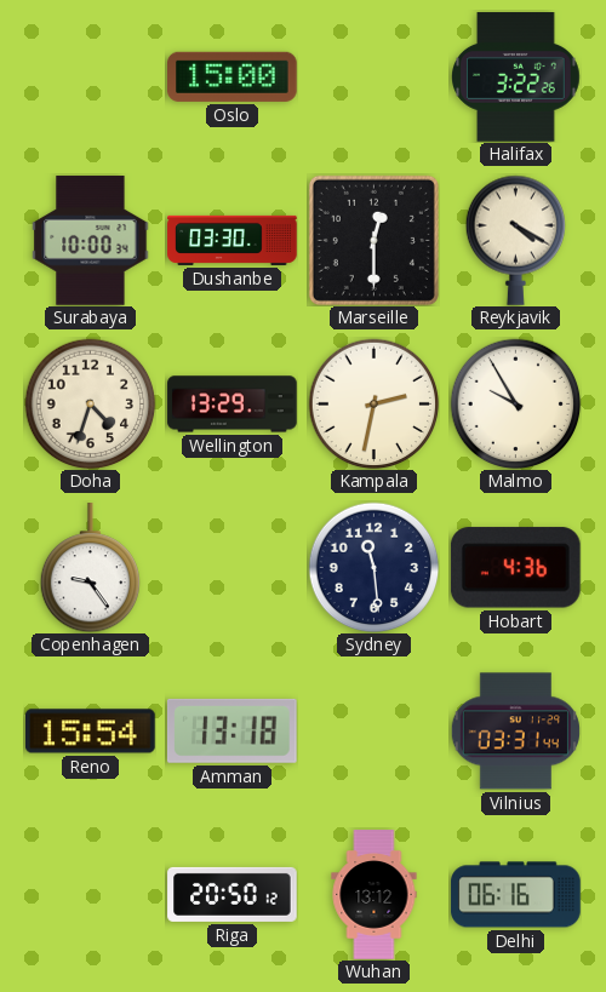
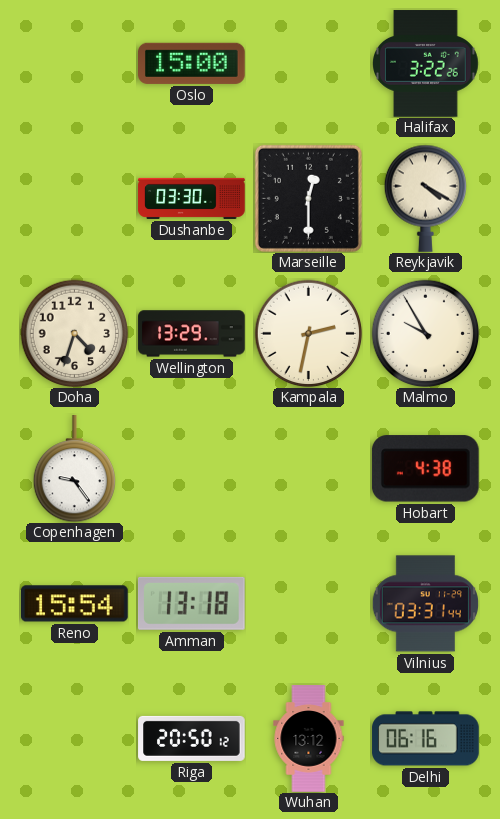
Surabaya: 10:00 -> none
Sydney: 11:29 -> none
Hobart: 4:36 -> 4:38
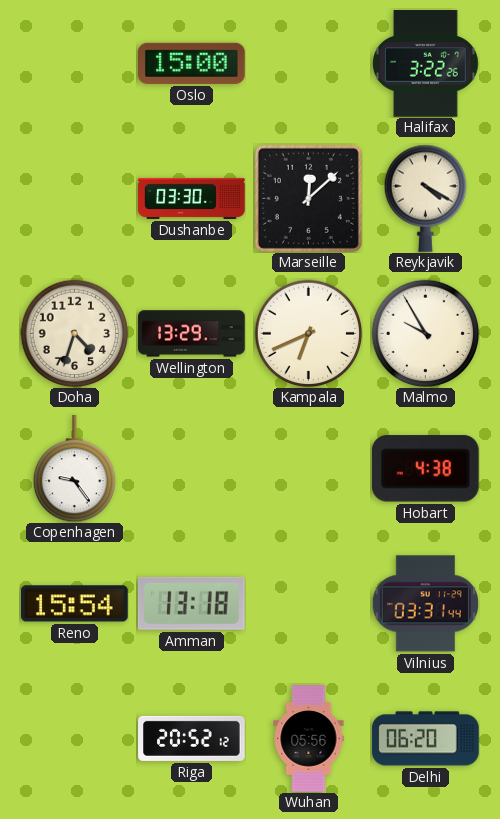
Marseille: 12:30 -> 12:08
Kampala: 2:32 -> 6:41
Riga: 20:50 -> 20:52
Wuhan: 13:12 -> 05:56
Delhi: 06:16 -> 06:20
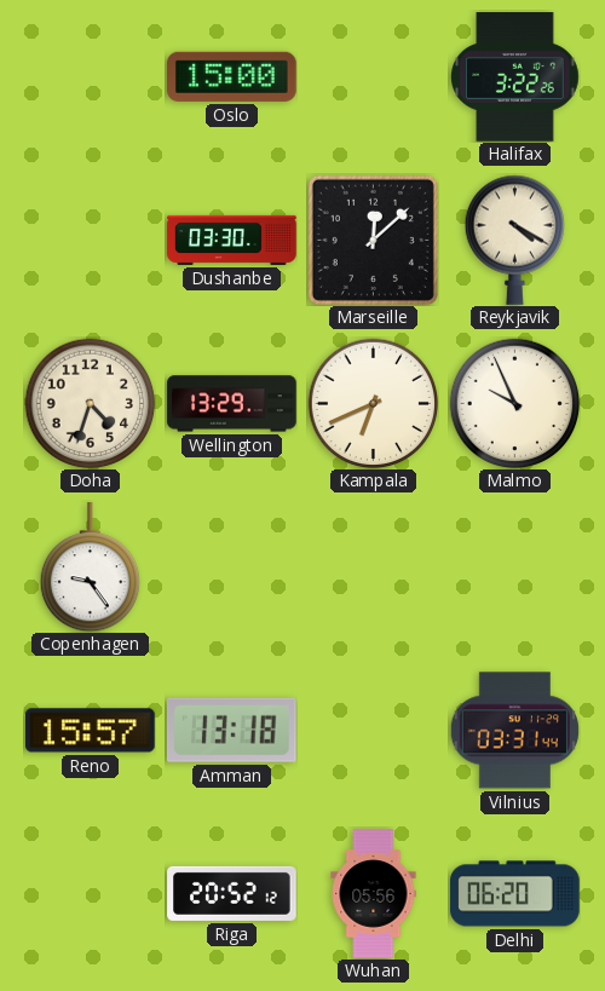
Malmo: 9:55 -> 9:56
Hobart: 4:38 -> none
Reno: 15:54 -> 15:57
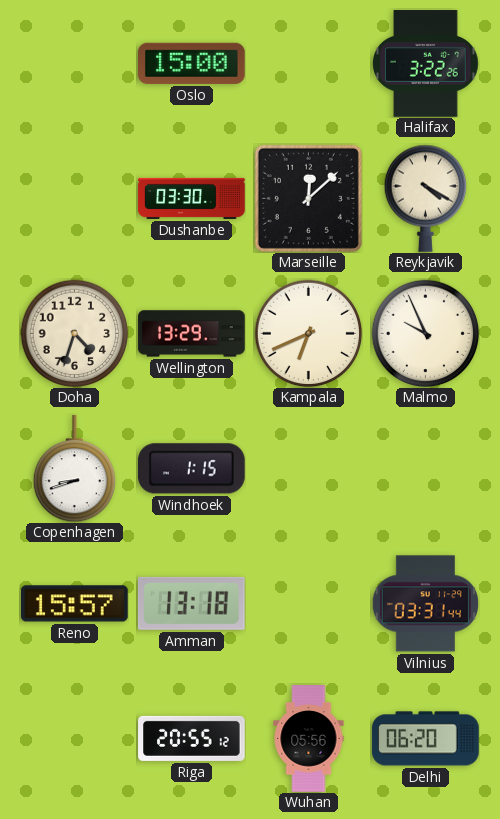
Copenhagen: 9:24 -> 8:42
Windhoek: none -> 1:15
Riga: 20:52 -> 20:55
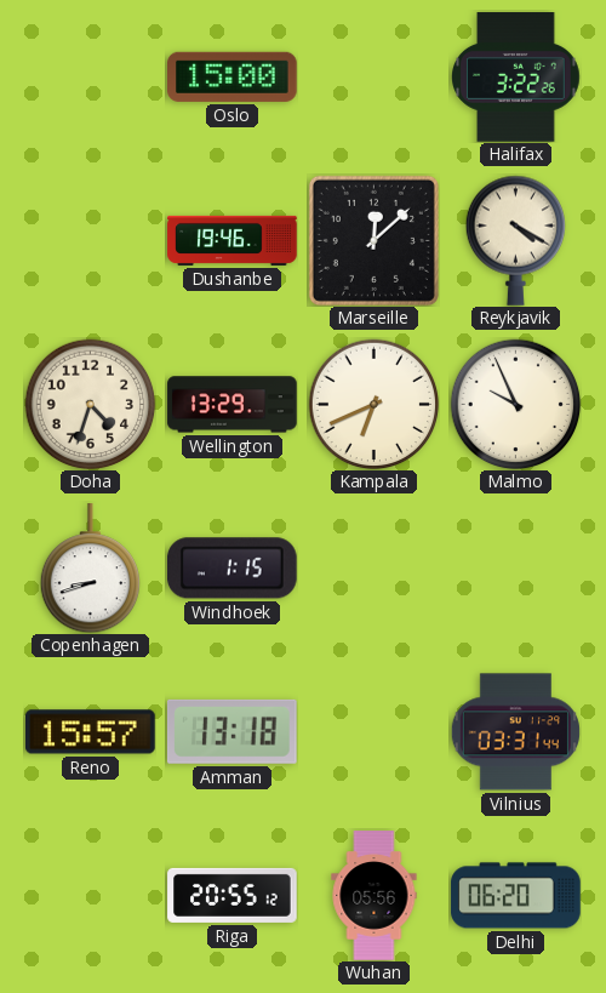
Dushanbe: 03:30 -> 19:46
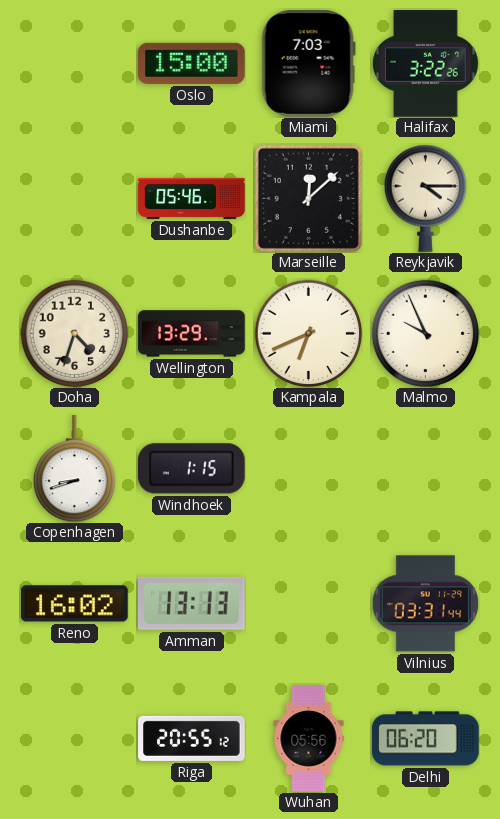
Miami: none -> 7:03
Dushanbe: 19:46 -> 05:46
Reykjavik: 4:20 -> 4:15
Reno: 15:57 -> 16:02
Amman: 13:18 -> 13:13
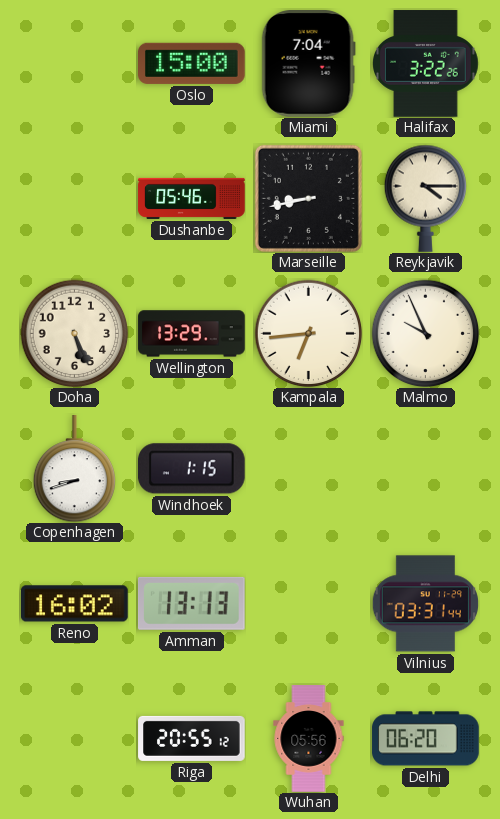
Miami: 7:03 -> 7:04
Marseille: 12:08 -> 8:43
Doha: 4:33 -> 5:26
Kampala: 6:41 -> 6:44
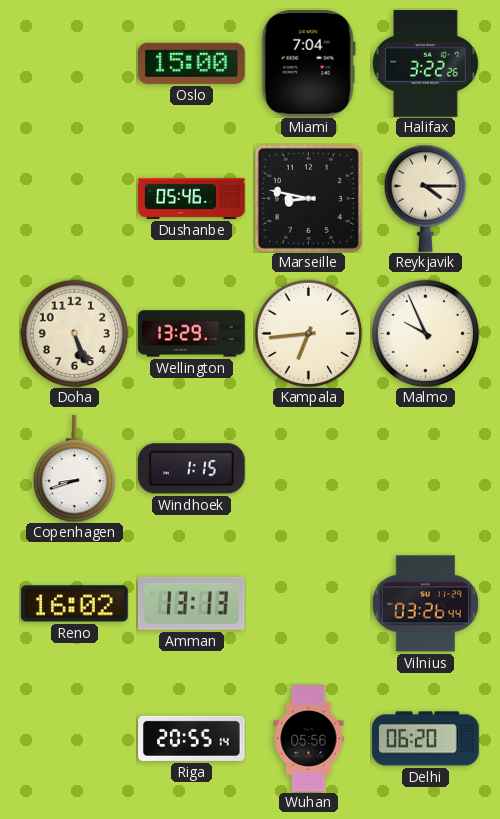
Marseille: 8:43 -> 8:47
Vilnius: 03:31 -> 03:26
Riga: 20:55:12 -> 20:55:14
